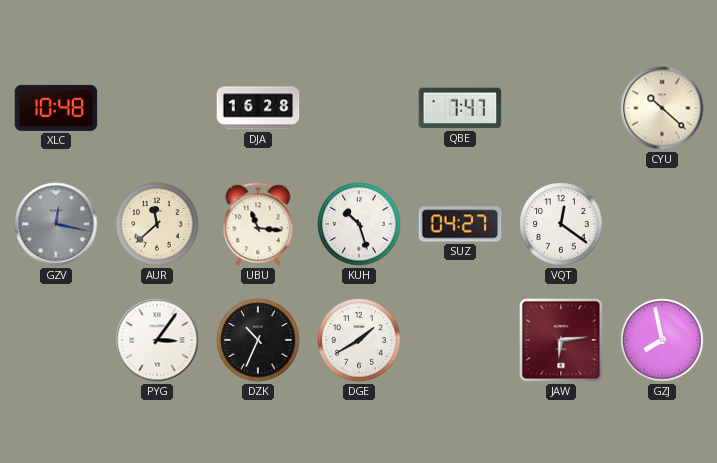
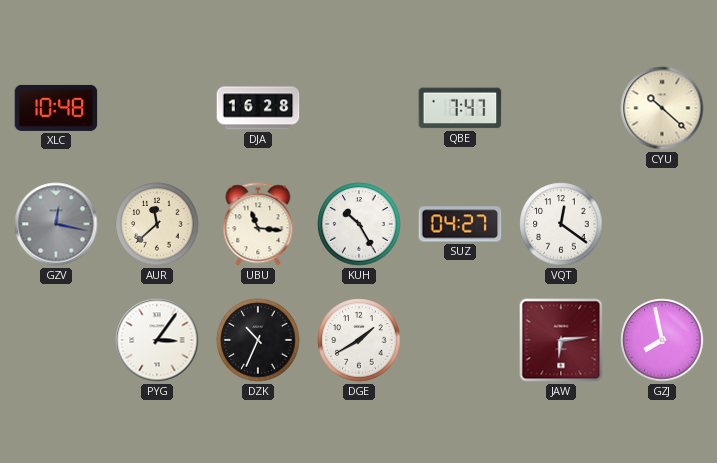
KUH: 10:27 -> 10:25
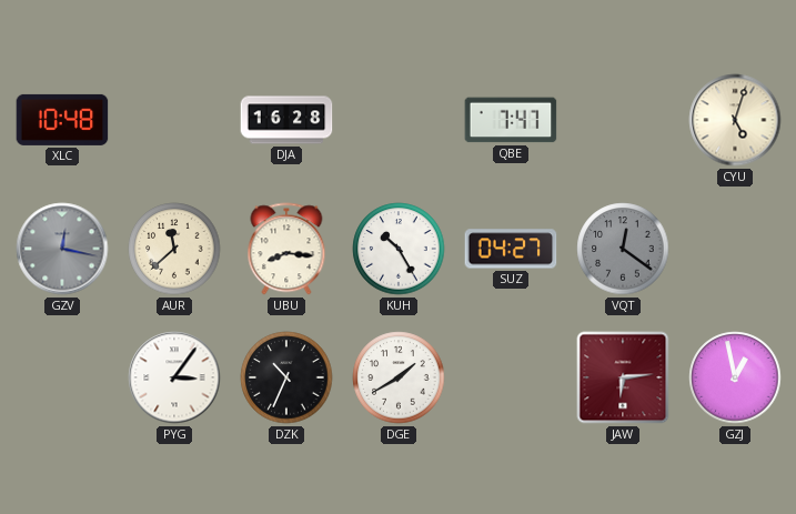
CYU: 10:22 -> 5:03
UBU: 11:16 -> 8:16
VQT dial: white -> grey
GZJ: 7:58 -> 12:58
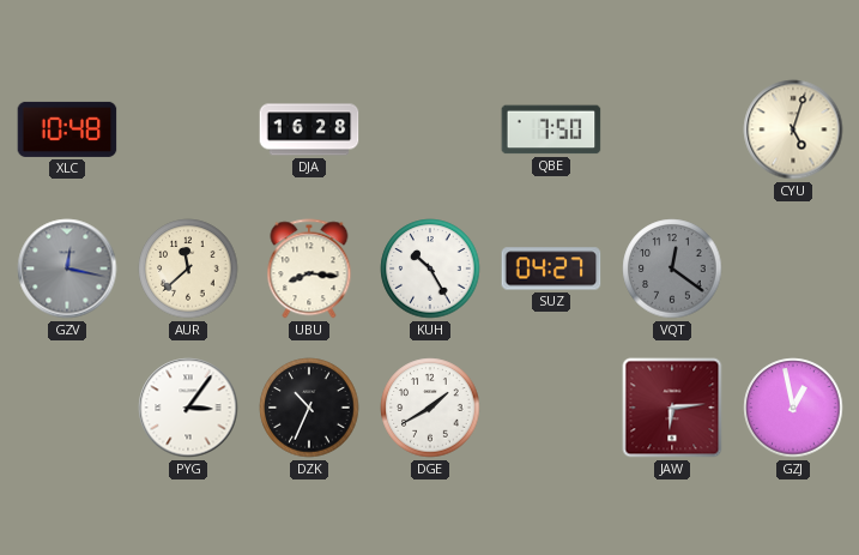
QBE: 7:47 -> 7:50
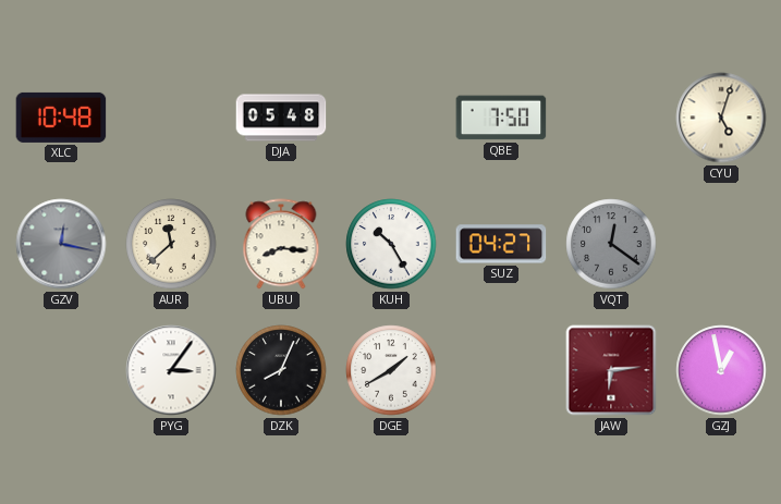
DJA: 16:28 -> 05:48
DZK: 10:34 -> 8:04
